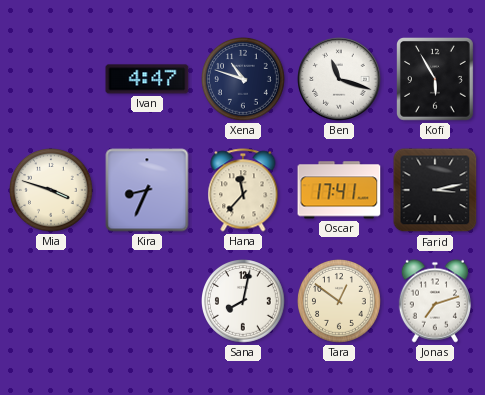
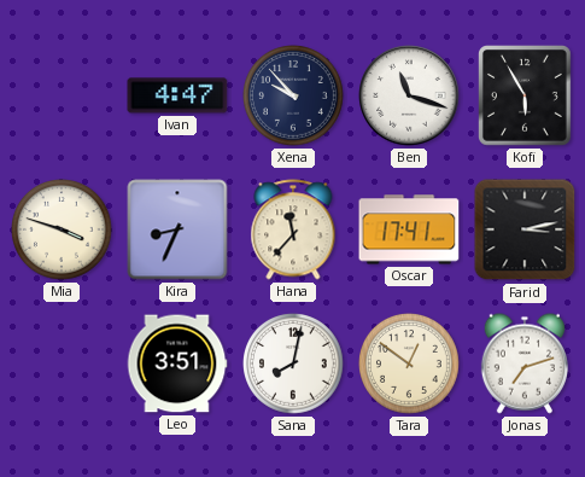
Xena: 10:48 -> 9:53
Leo: none -> 3:51
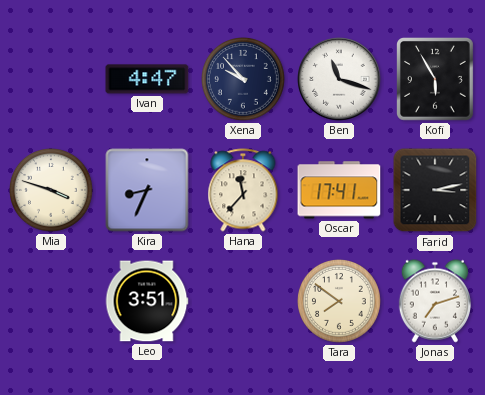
Sana: 8:02 -> none
Tara: 12:51 -> 7:51
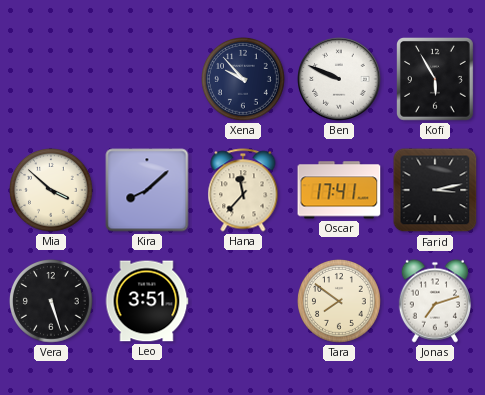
Ivan: 4:47 -> none
Ben: 11:18 -> 9:49
Mia: 3:48 -> 3:52
Kira: 8:34 -> 8:08
Vera: none -> 5:27
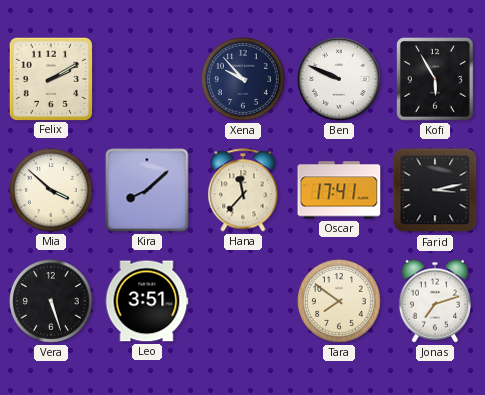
Felix: none -> 2:10
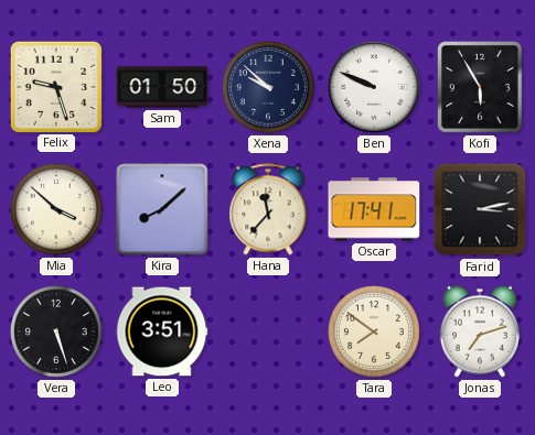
Felix: 2:10 -> 9:27
Sam: none -> 01:50
Xena: 9:53 -> 9:52
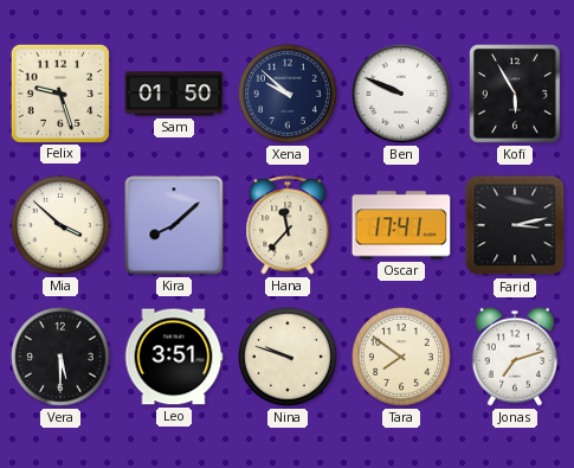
Vera: 5:27 -> 5:30
Nina: none -> 9:48
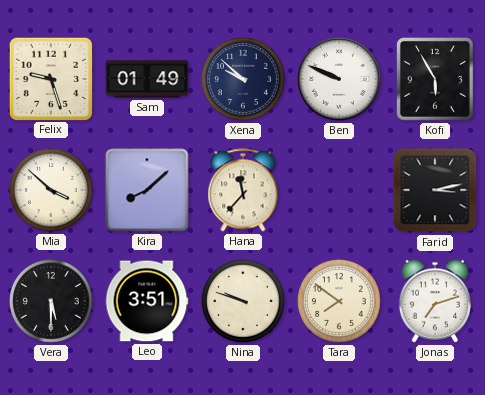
Sam: 01:50 -> 01:49
Oscar: 17:41 -> none
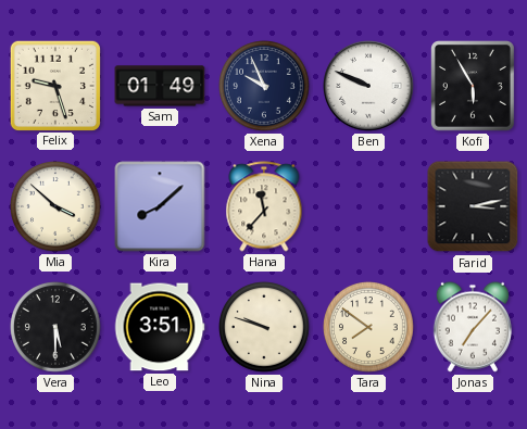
Xena: 9:52 -> 9:56
Jonas: 7:12 -> 7:07
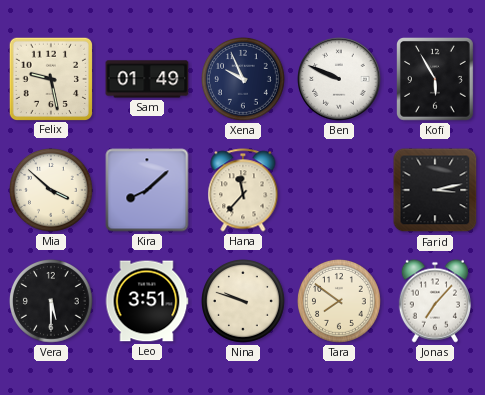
Felix: 9:27 -> 9:28
